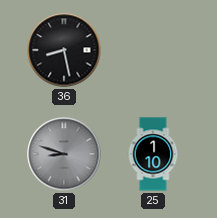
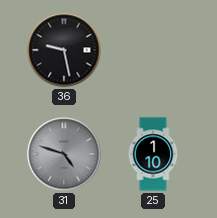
36: 8:28 -> 9:28
31: 8:48 -> 4:48
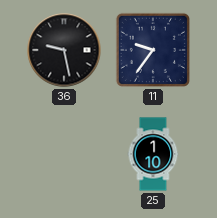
11: none -> 9:36
31: 4:48 -> none
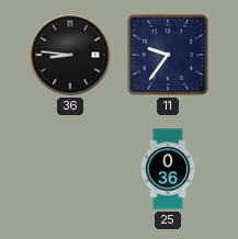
36: 9:28 -> 8:46
25: 1:10 -> 0:36
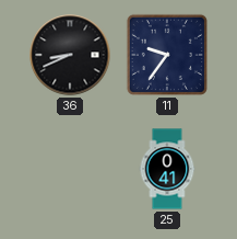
36: 8:46 -> 8:41
25: 0:36 -> 0:41
